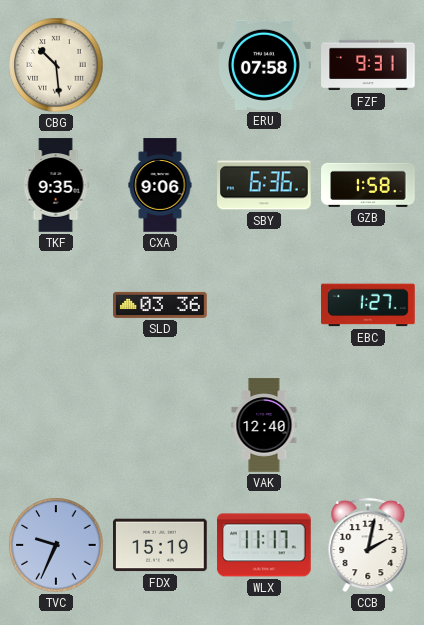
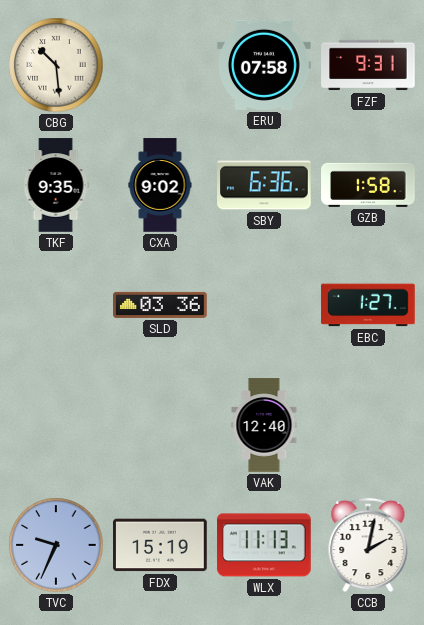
CXA: 9:06 -> 9:02
WLX: 11:17 -> 11:13
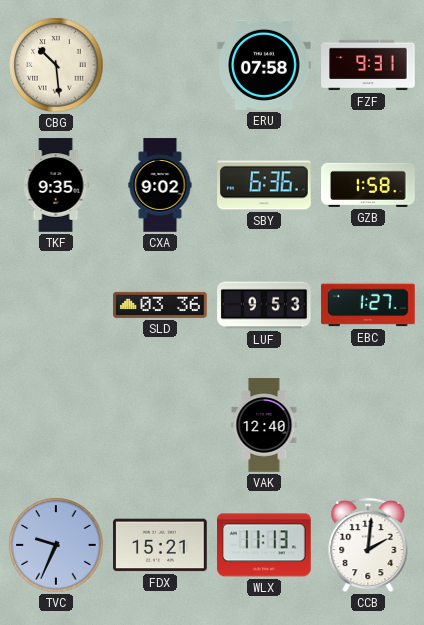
LUF: none -> 9:53
FDX: 15:19 -> 15:21
CCB: 2:02 -> 2:01
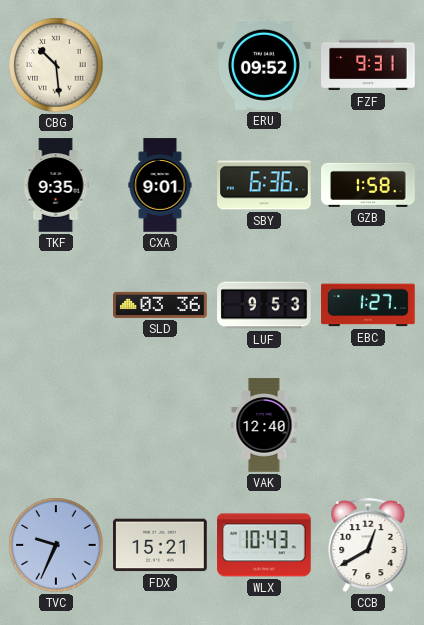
ERU: 07:58 -> 09:52
CXA: 9:02 -> 9:01
WLX: 11:13 -> 10:43
CCB: 2:01 -> 12:40
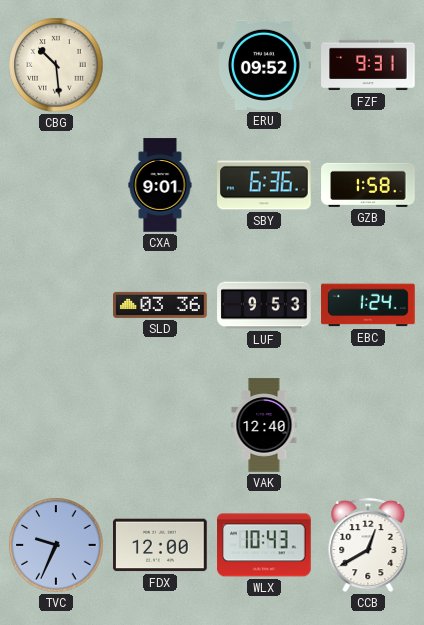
TKF: 9:35 -> none
EBC: 1:27 -> 1:24
FDX: 15:21 -> 12:00
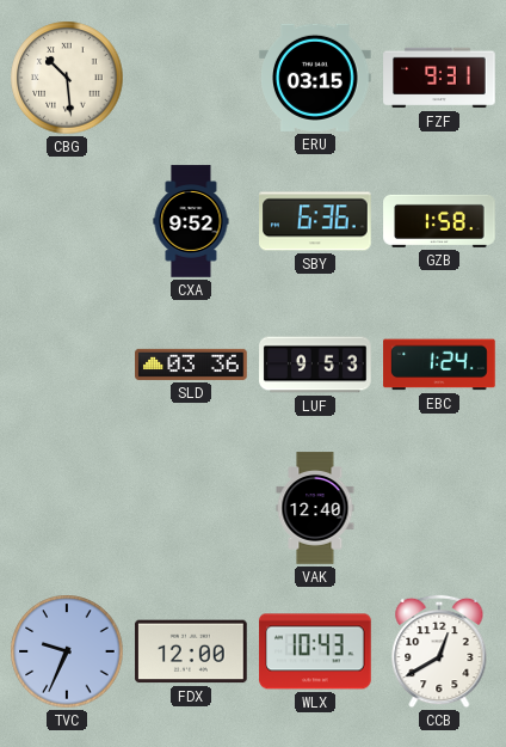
ERU: 09:52 -> 03:15
CXA: 9:01 -> 9:52
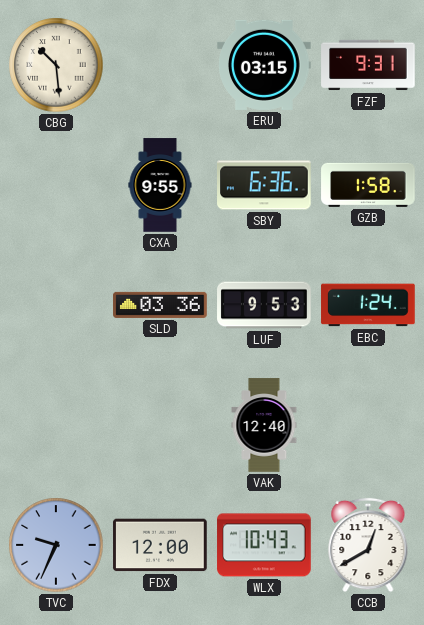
CXA: 9:52 -> 9:55
